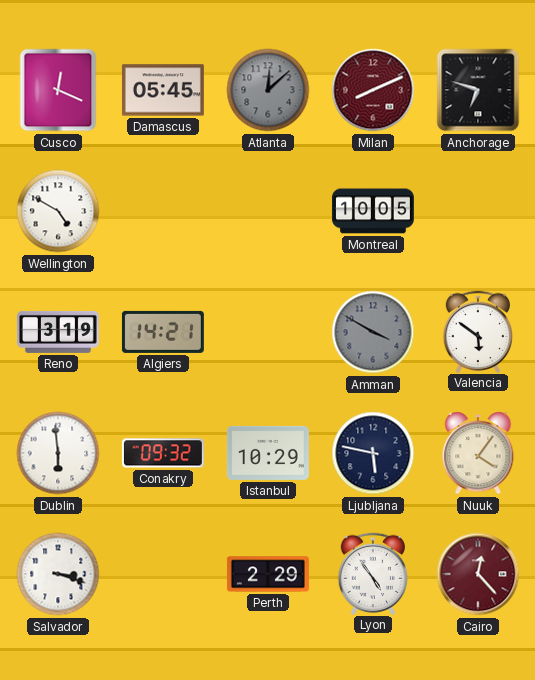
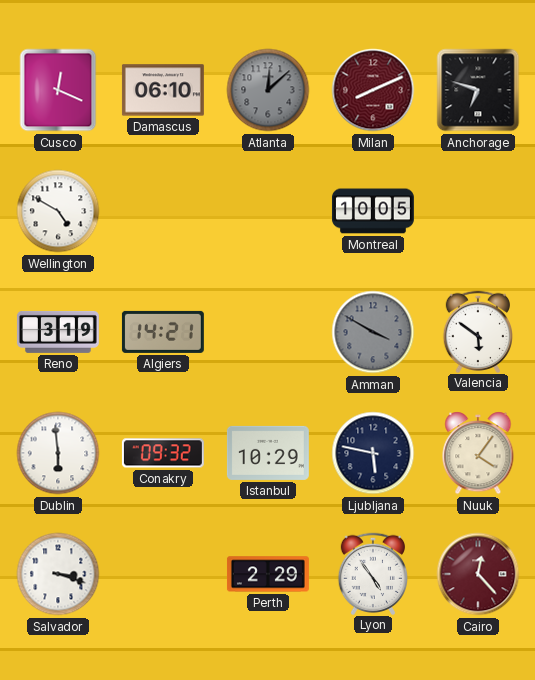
Damascus: 05:45 -> 06:10
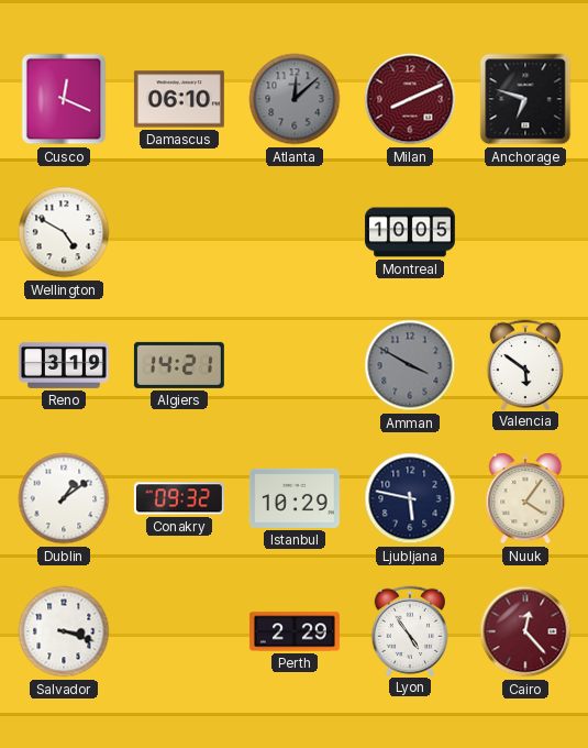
Dublin: 5:59 -> 1:09
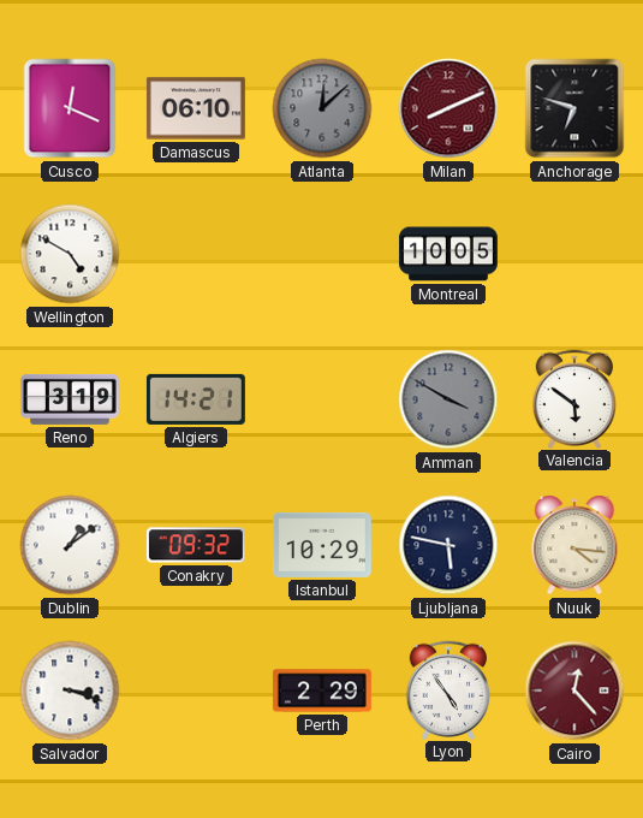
Nuuk: 4:06 -> 4:16
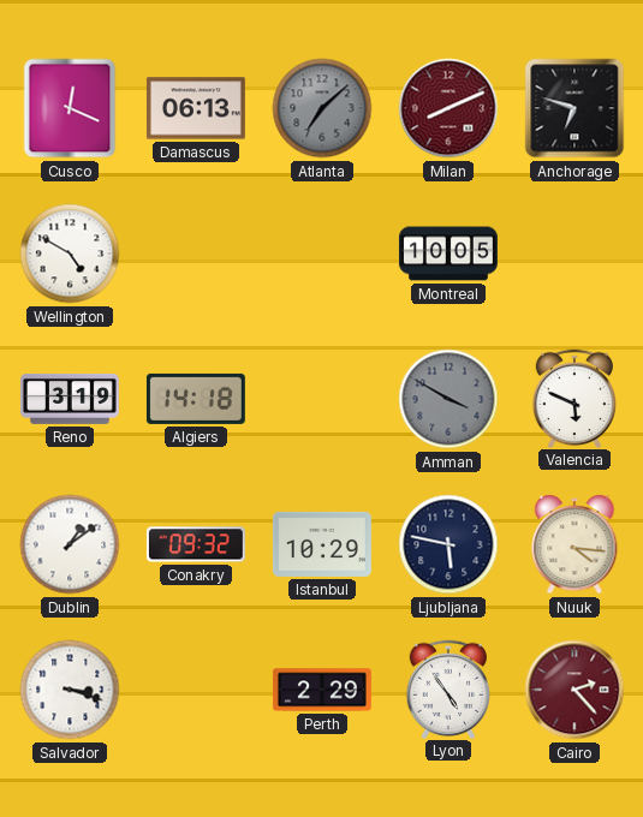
Damascus: 06:10 -> 06:13
Atlanta: 12:08 -> 7:08
Algiers: 14:21 -> 14:18
Valencia: 5:51 -> 5:49
Cairo: 12:23 -> 2:23
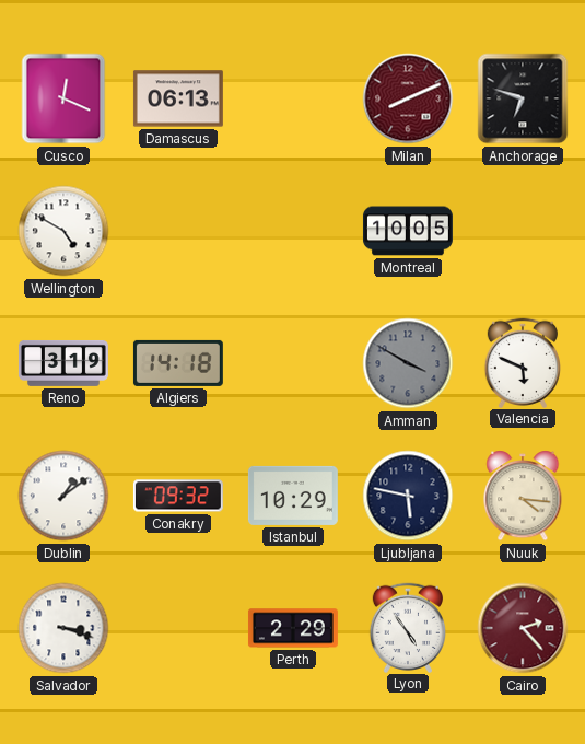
Atlanta: 7:08 -> none
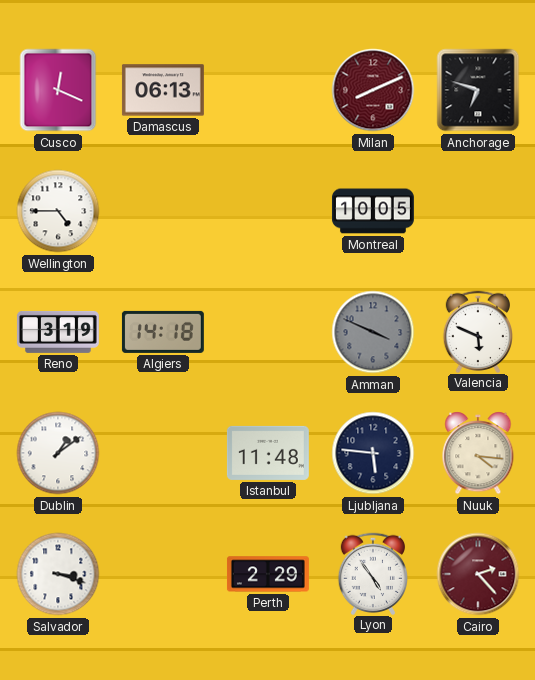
Wellington: 4:50 -> 4:45
Amman: 3:50 -> 3:49
Conakry: 09:32 -> none
Istanbul: 10:29 -> 11:48
Ljubljana: 5:47 -> 5:46
